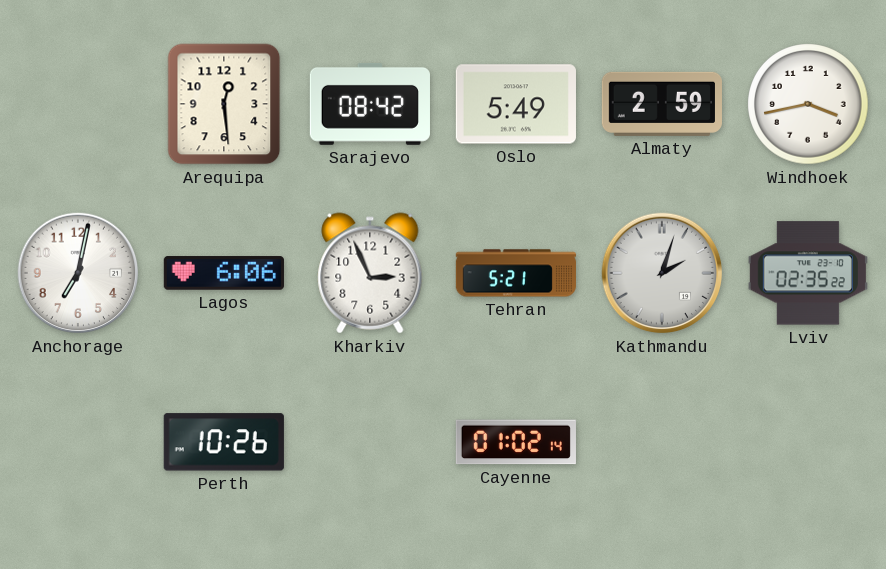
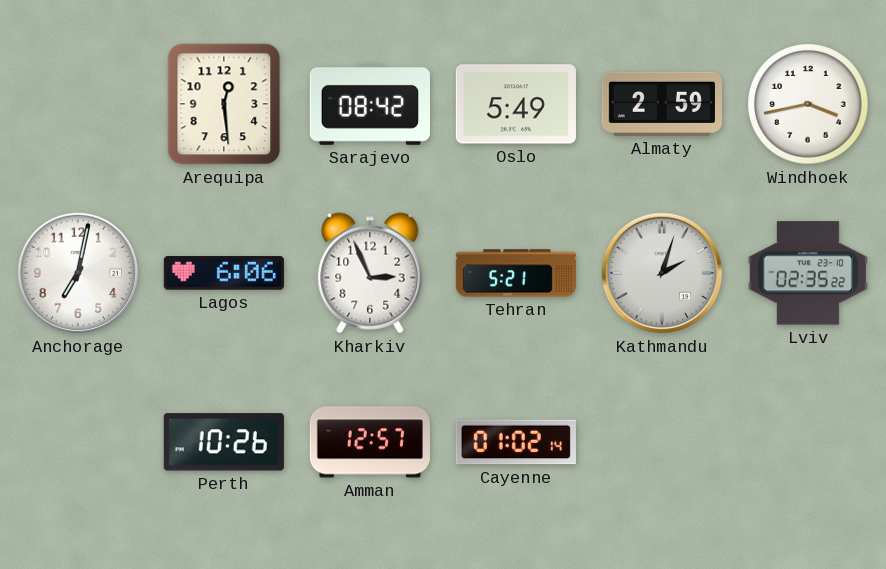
Amman: none -> 12:57
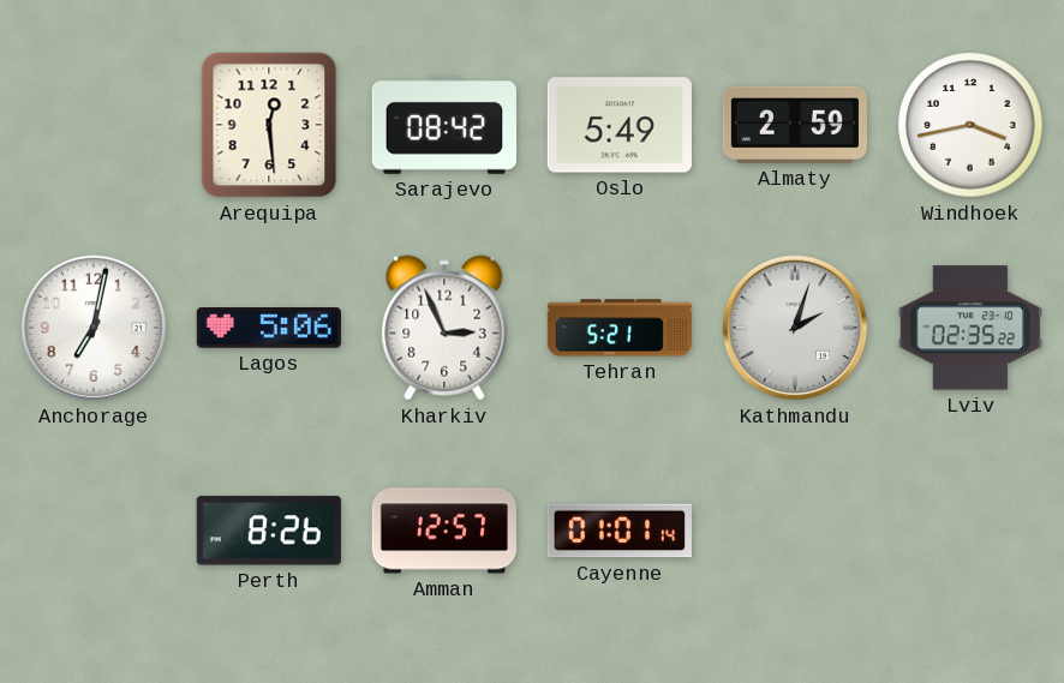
Lagos: 6:06 -> 5:06
Perth: 10:26 -> 8:26
Cayenne: 01:02 -> 01:01
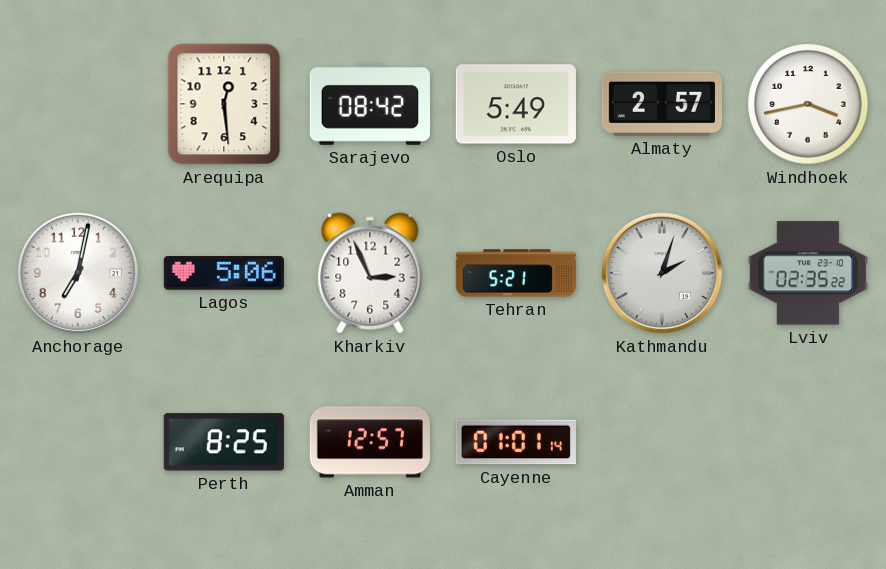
Almaty: 2:59 -> 2:57
Perth: 8:26 -> 8:25
